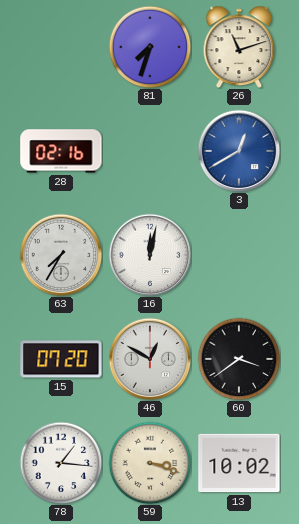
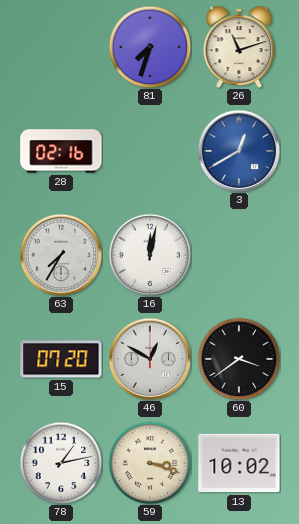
78: 1:16 -> 1:13
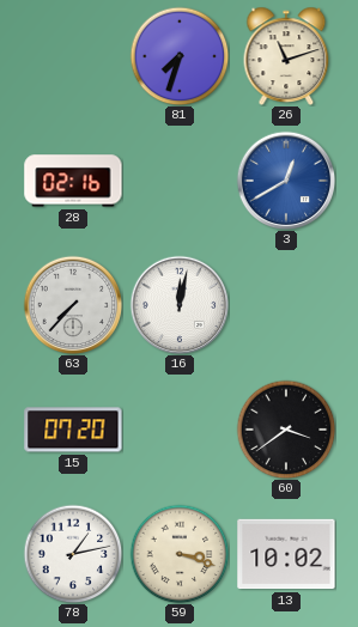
63: 7:35 -> 7:37
46: 12:50 -> none
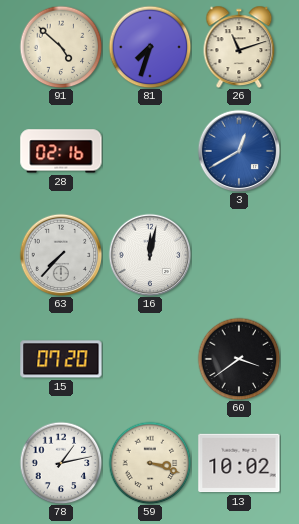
91: none -> 4:52
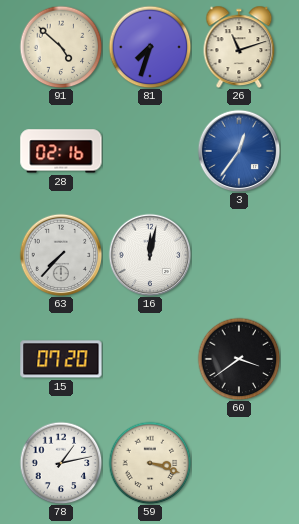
3: 12:40 -> 12:36
13: 10:02 -> none
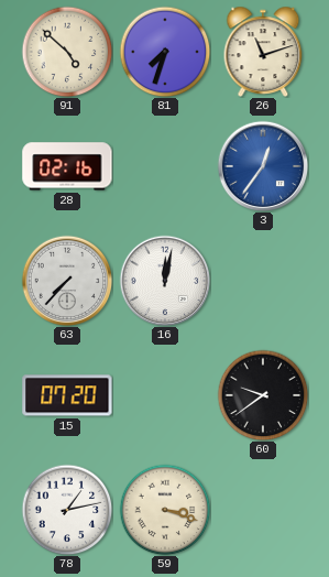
60: 3:39 -> 9:39
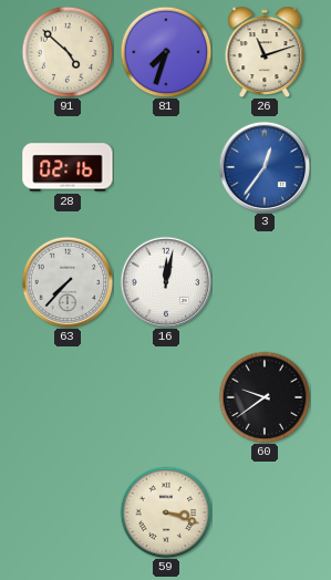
15: 07:20 -> none
78: 1:13 -> none
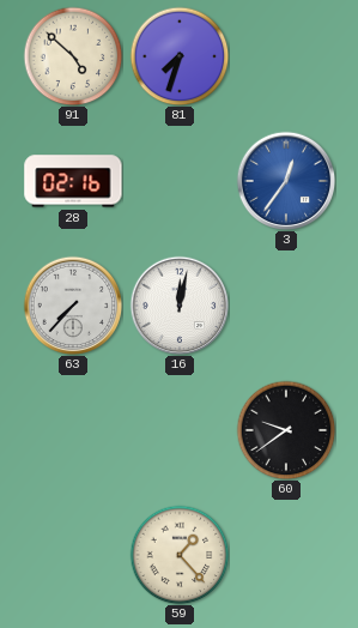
26: 11:12 -> none
59: 3:18 -> 1:23
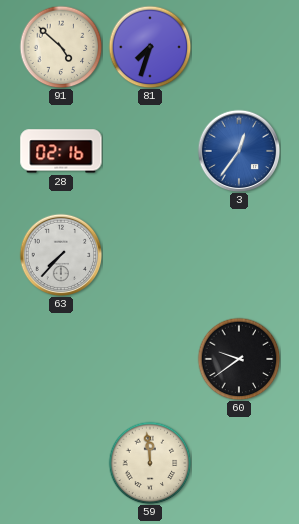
16: 12:02 -> none
59: 1:23 -> 11:59
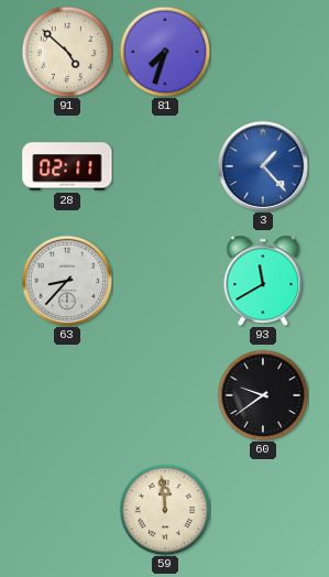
28: 02:16 -> 02:11
3: 12:36 -> 1:23
63: 7:37 -> 8:37
93: none -> 11:40
